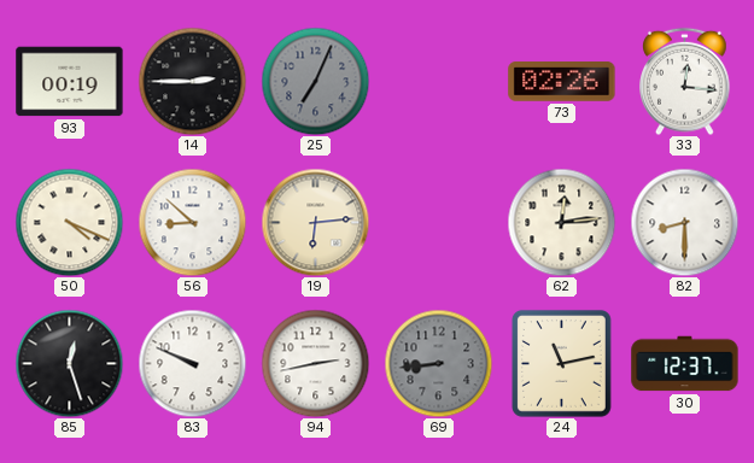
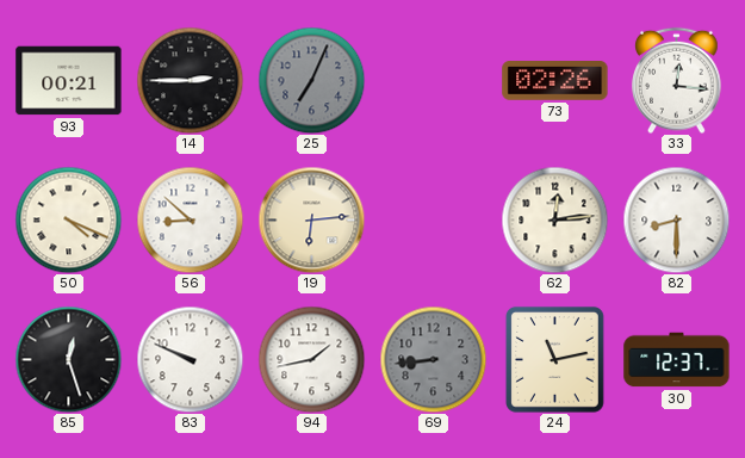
93: 00:19 -> 00:21
94: 2:43 -> 1:43
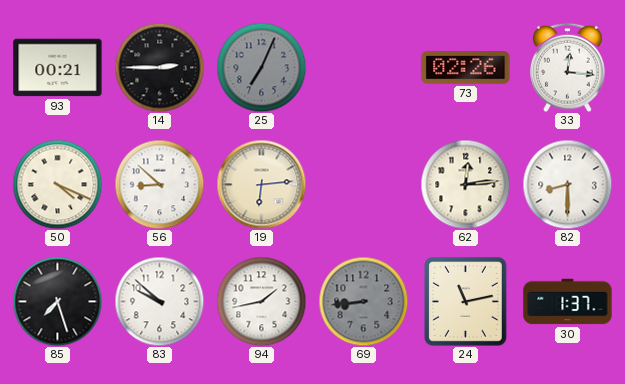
85: 12:27 -> 7:27
83: 9:49 -> 9:52
30: 12:37 -> 1:37
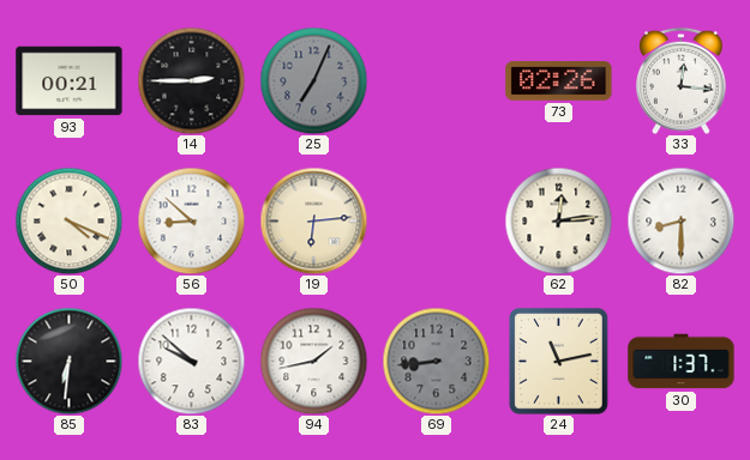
85: 7:27 -> 6:31
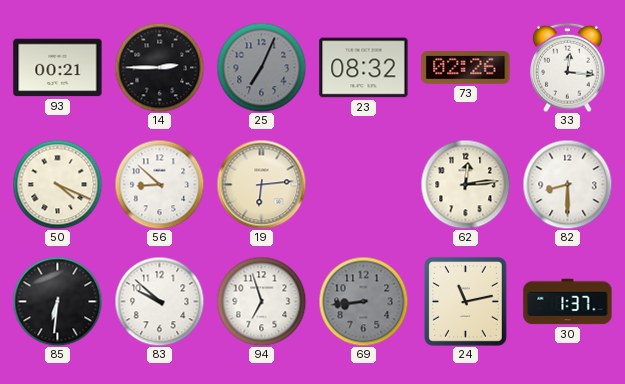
23: none -> 08:32
94: 1:43 -> 6:57
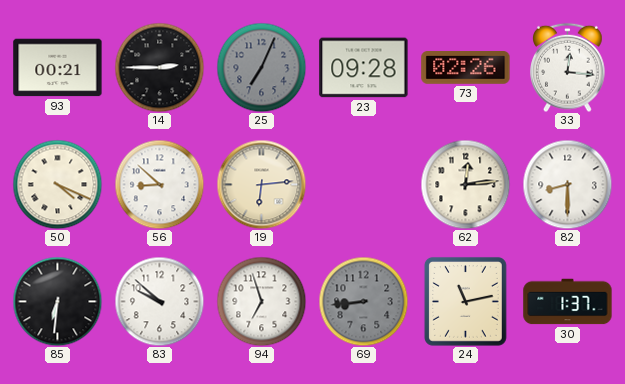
23: 08:32 -> 09:28
